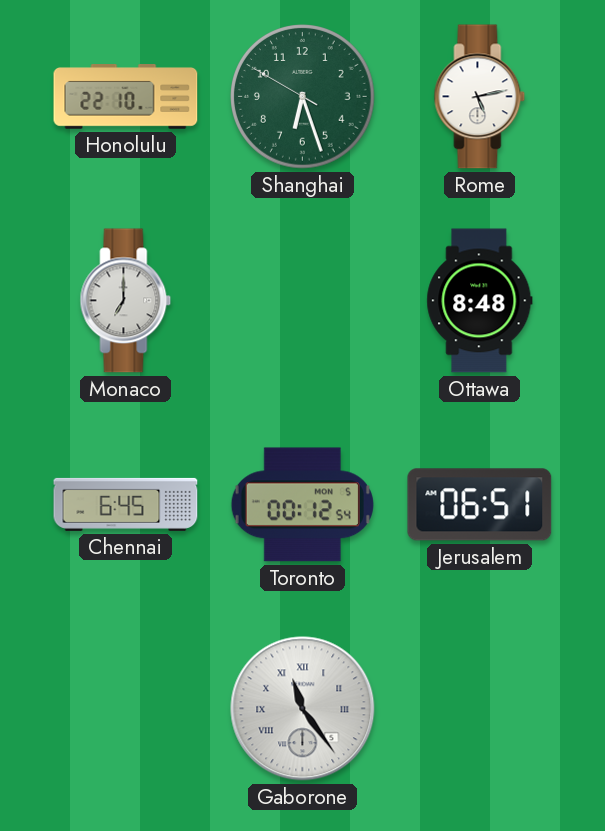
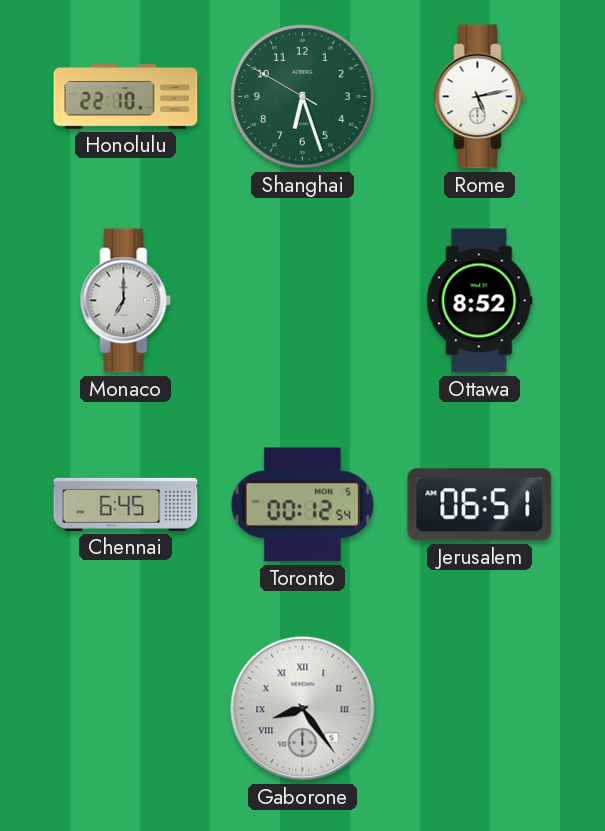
Ottawa: 8:48 -> 8:52
Gaborone: 11:24 -> 8:24
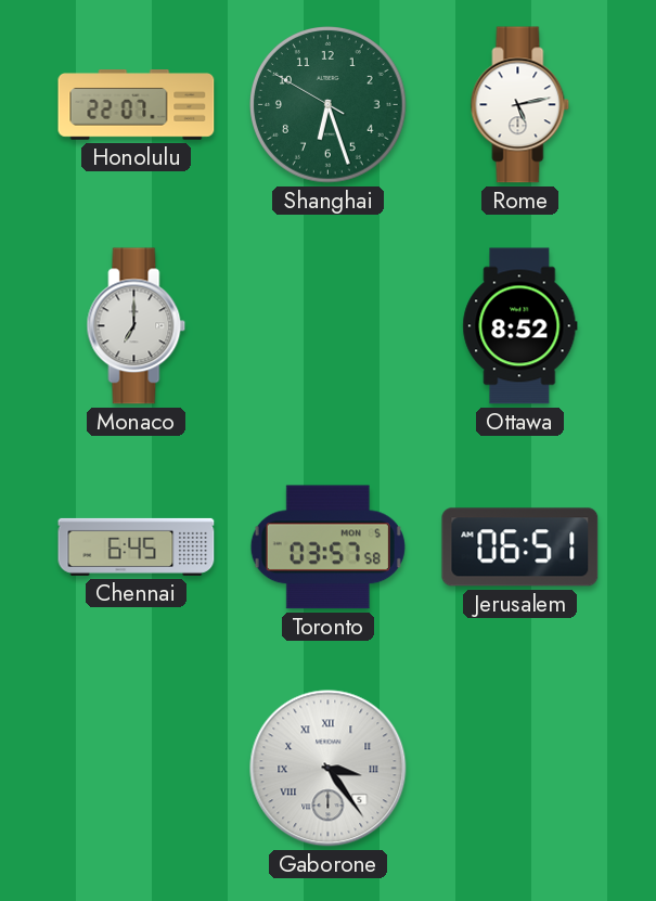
Honolulu: 22:10 -> 22:07
Toronto: 00:12 -> 03:57
Gaborone: 8:24 -> 3:24
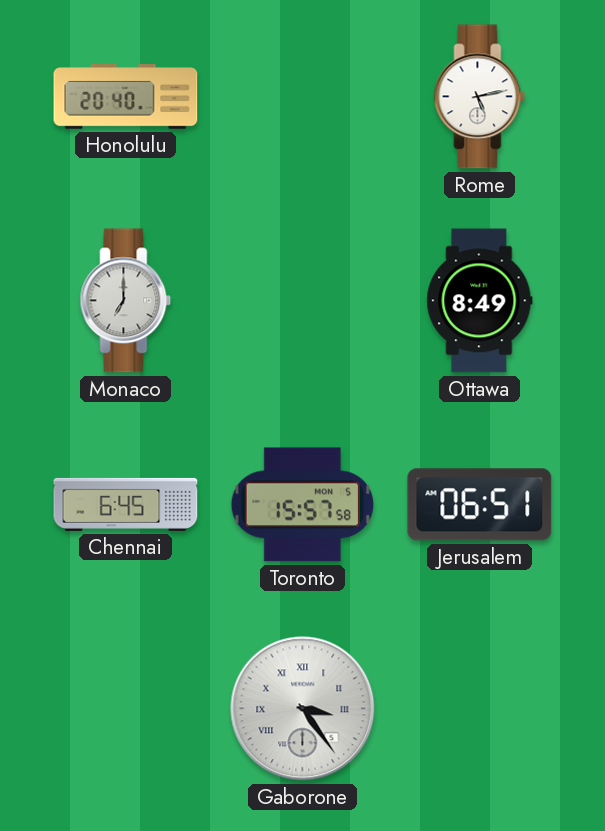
Honolulu: 22:07 -> 20:40
Shanghai: 6:26 -> none
Ottawa: 8:52 -> 8:49
Toronto: 03:57 -> 15:57
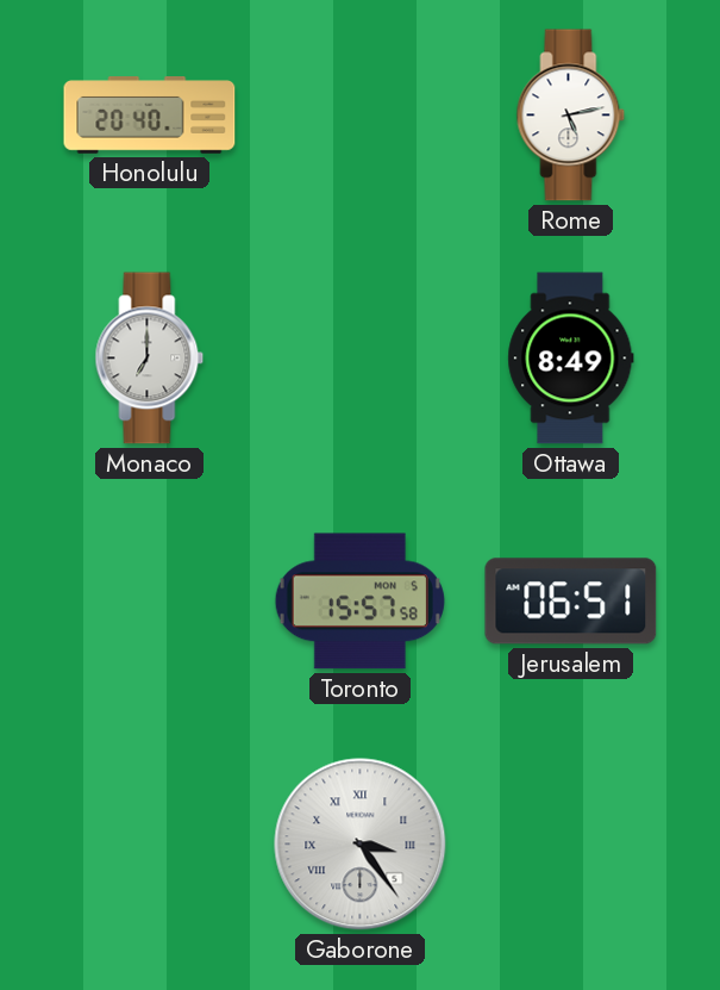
Chennai: 6:45 -> none
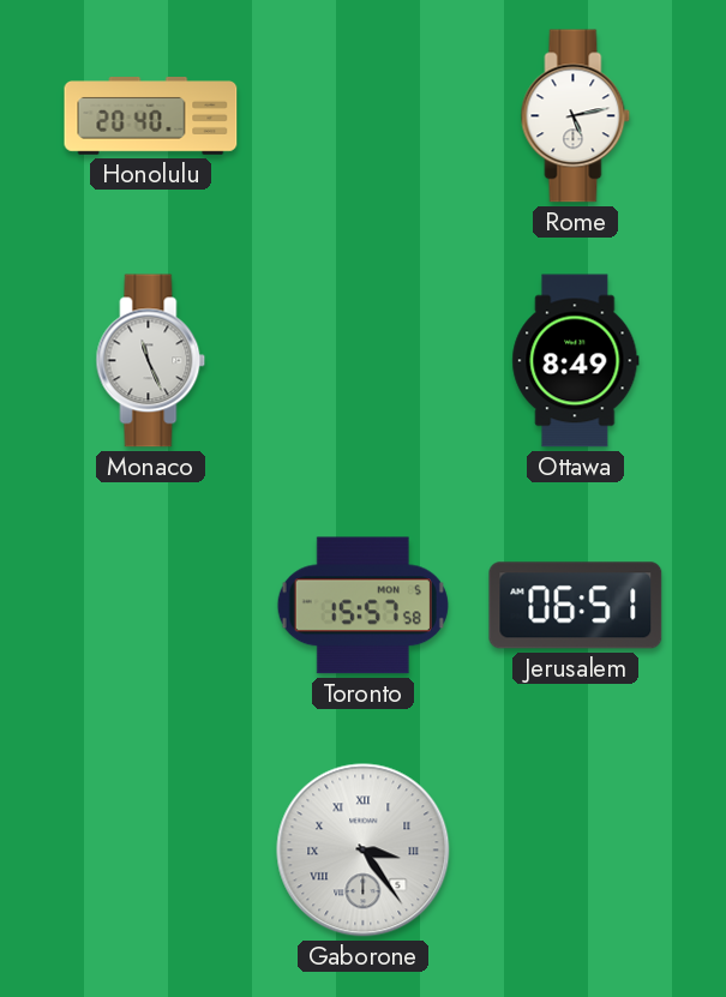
Monaco: 7:00 -> 11:26
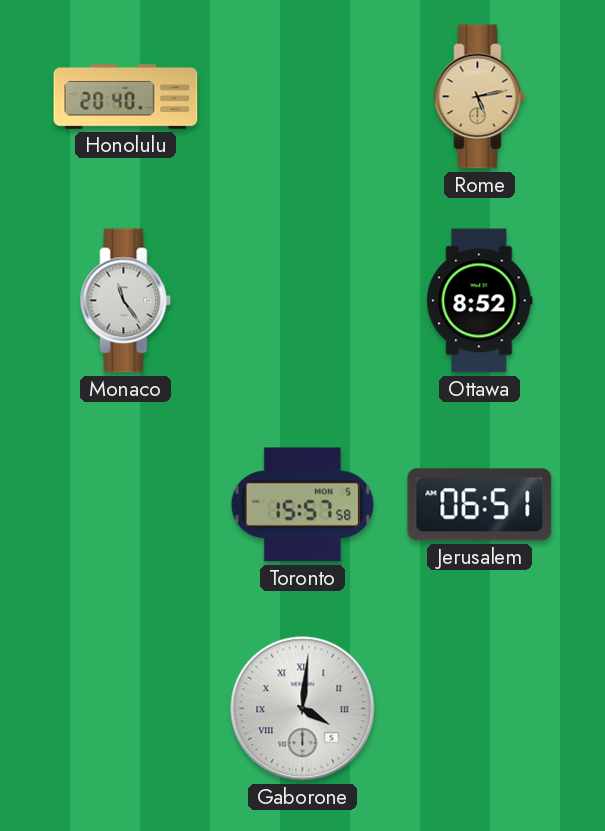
Rome dial: white -> champagne
Monaco: 11:26 -> 11:24
Ottawa: 8:49 -> 8:52
Gaborone: 3:24 -> 4:01
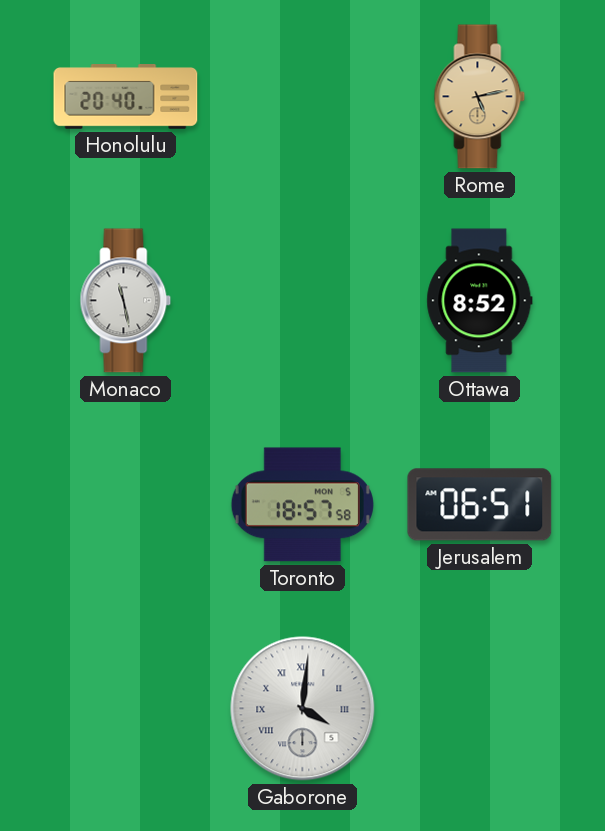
Monaco: 11:24 -> 11:28
Toronto: 15:57 -> 18:57
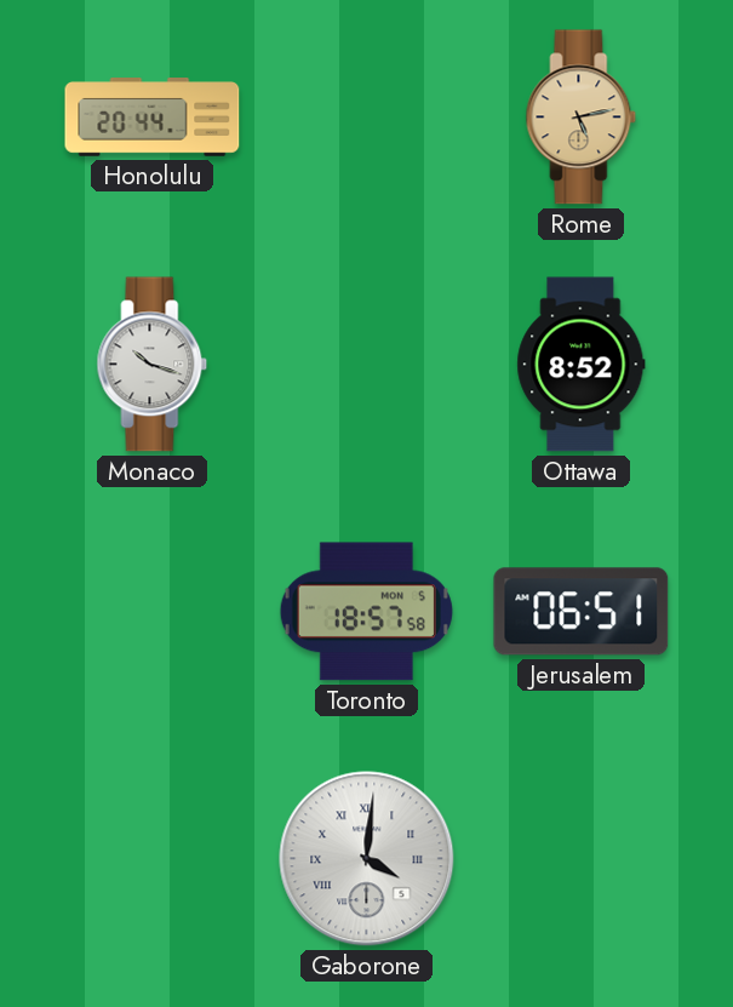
Honolulu: 20:40 -> 20:44
Monaco: 11:28 -> 10:18
